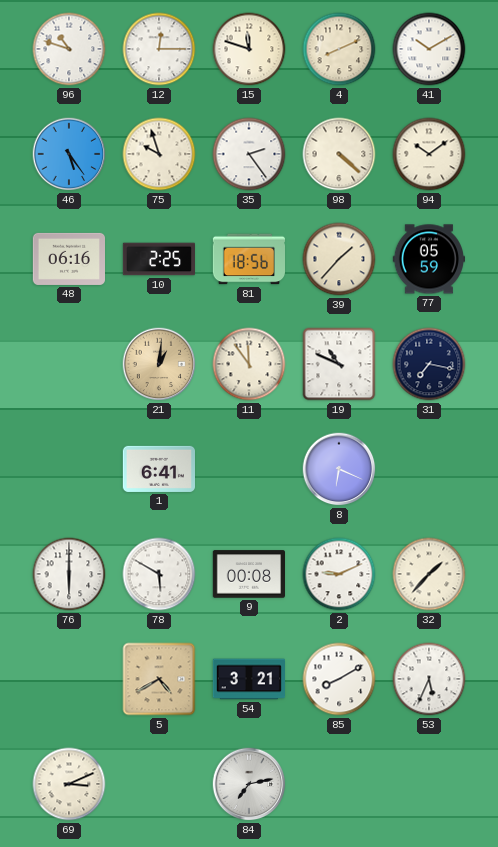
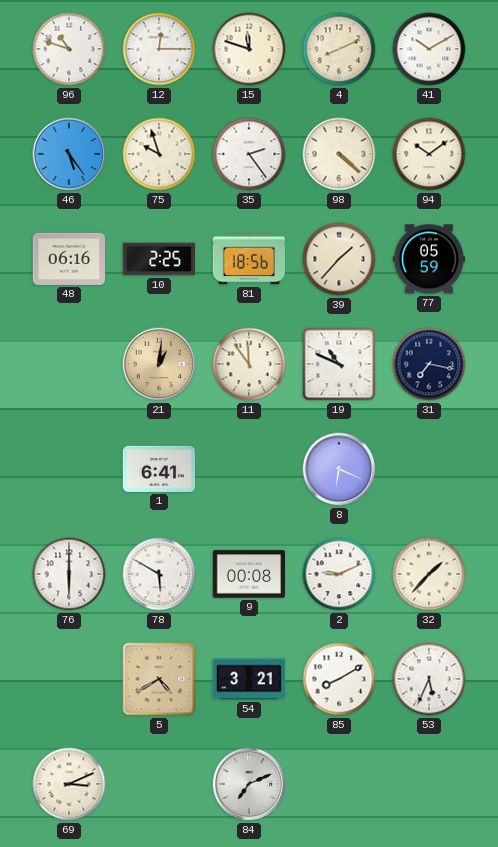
84: 7:13 -> 7:11
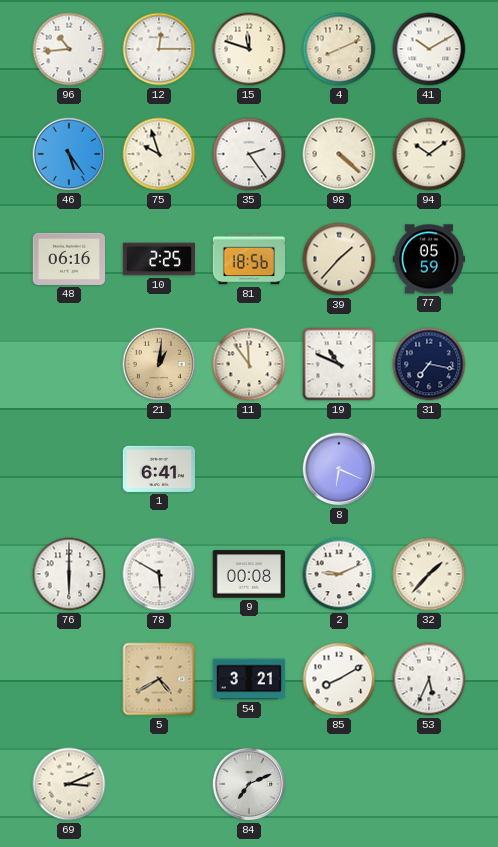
96: 10:48 -> 10:44
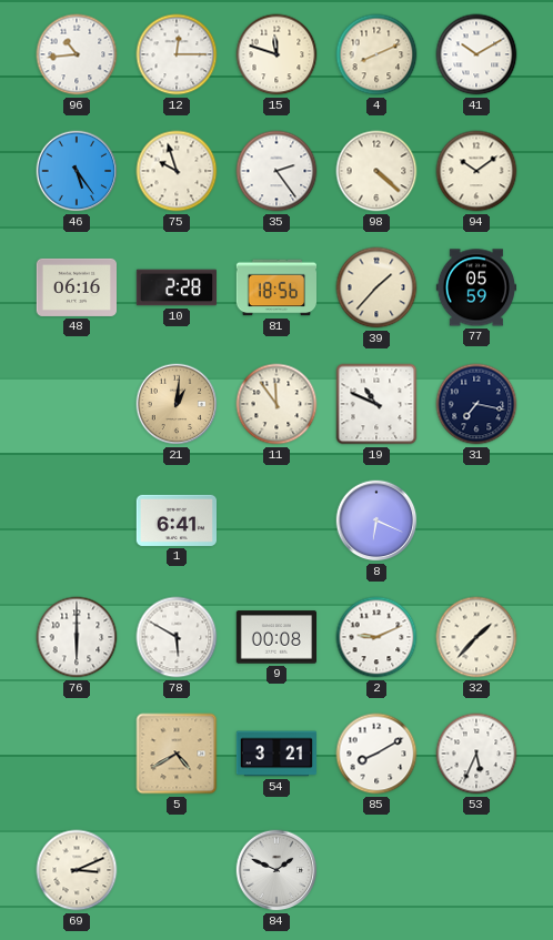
10: 2:25 -> 2:28
84: 7:11 -> 1:49
